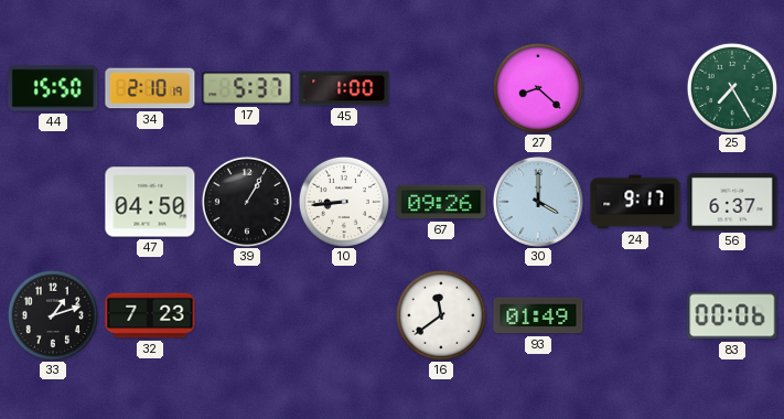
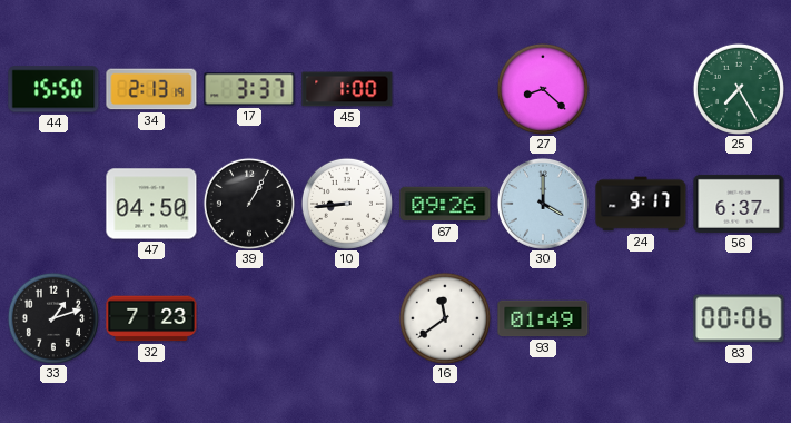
34: 2:10 -> 2:13
17: 5:37 -> 3:37
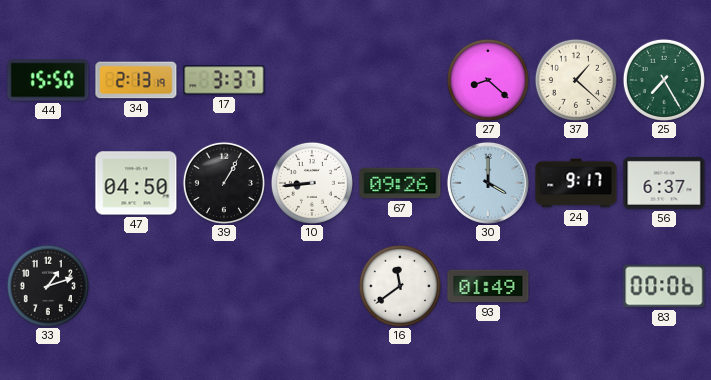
45: 1:00 -> none
37: none -> 1:22
32: 7:23 -> none
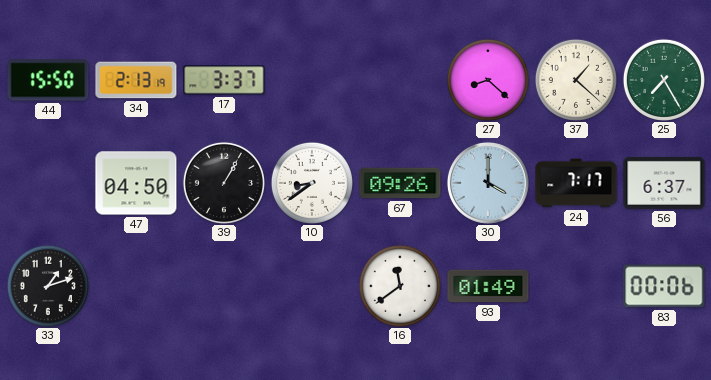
10: 8:44 -> 8:39
24: 9:17 -> 7:17
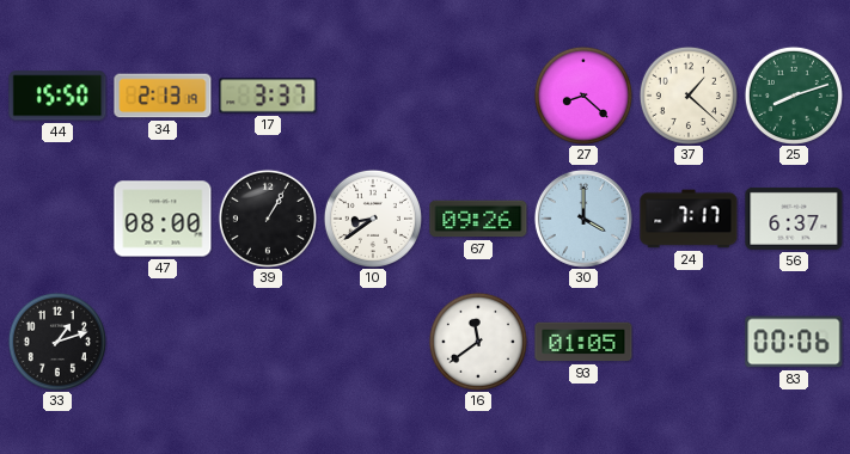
25: 7:25 -> 8:12
47: 04:50 -> 08:00
93: 01:49 -> 01:05
